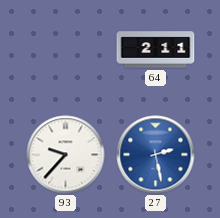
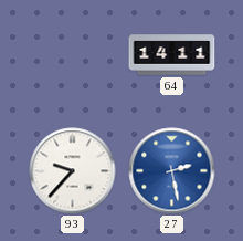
64: 2:11 -> 14:11
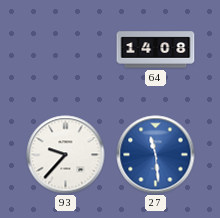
64: 14:11 -> 14:08
27: 2:28 -> 11:29
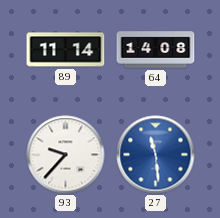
89: none -> 11:14
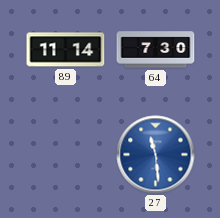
64: 14:08 -> 7:30
93: 9:37 -> none
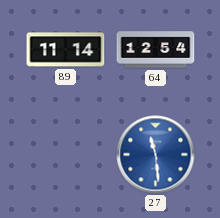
64: 7:30 -> 12:54
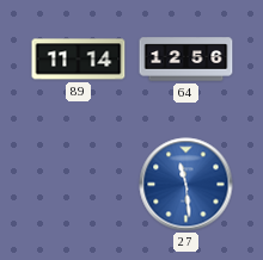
64: 12:54 -> 12:56
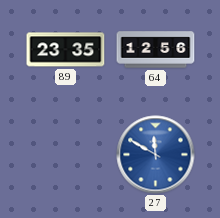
89: 11:14 -> 23:35
27: 11:29 -> 11:50
